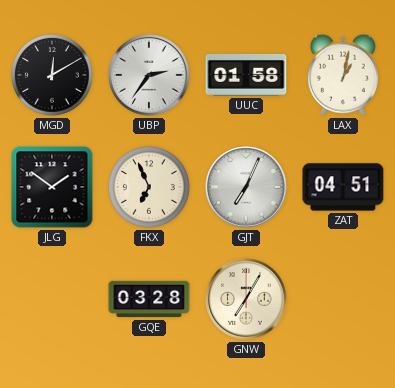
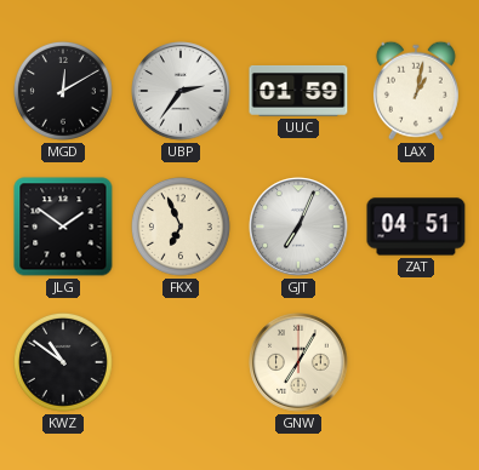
UUC: 01:58 -> 01:59
KWZ: none -> 10:51
GQE: 03:28 -> none
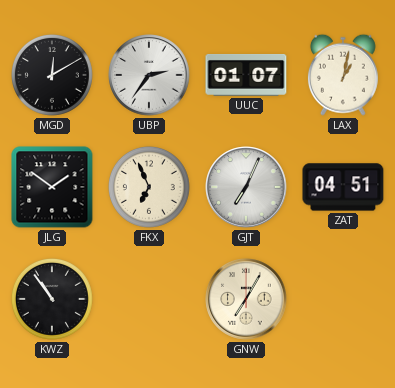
UUC: 01:59 -> 01:07
KWZ: 10:51 -> 10:54
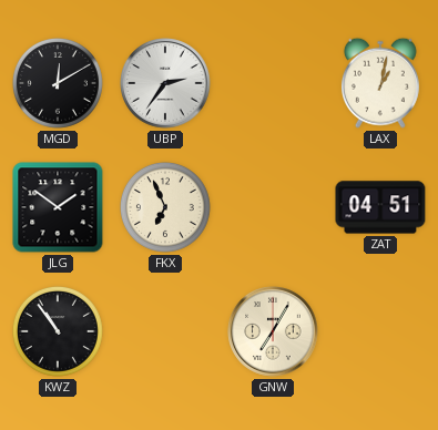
UUC: 01:07 -> none
GJT: 7:04 -> none
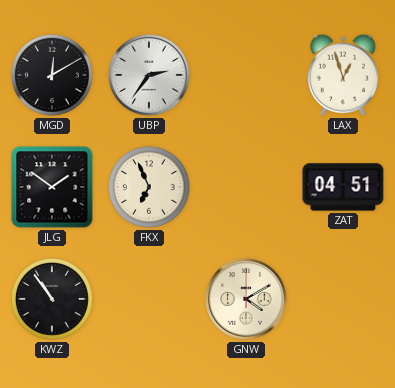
LAX: 1:02 -> 12:57
GNW: 7:05 -> 4:10
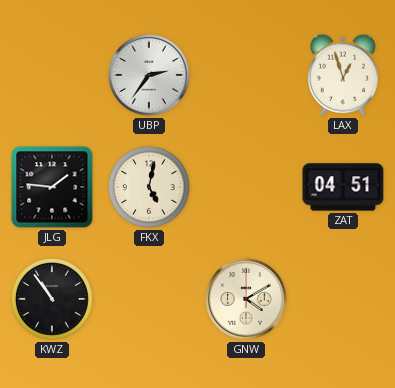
MGD: 12:10 -> none
JLG: 1:51 -> 1:46
FKX: 6:56 -> 5:02
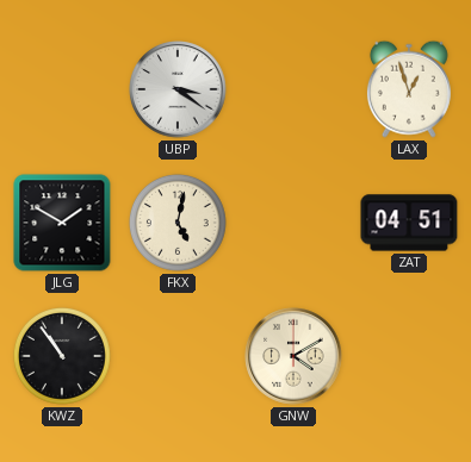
UBP: 2:36 -> 3:21
JLG: 1:46 -> 1:50
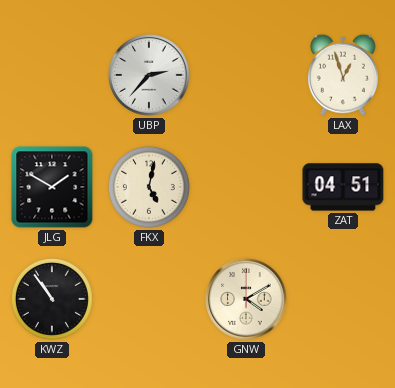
UBP: 3:21 -> 2:37
